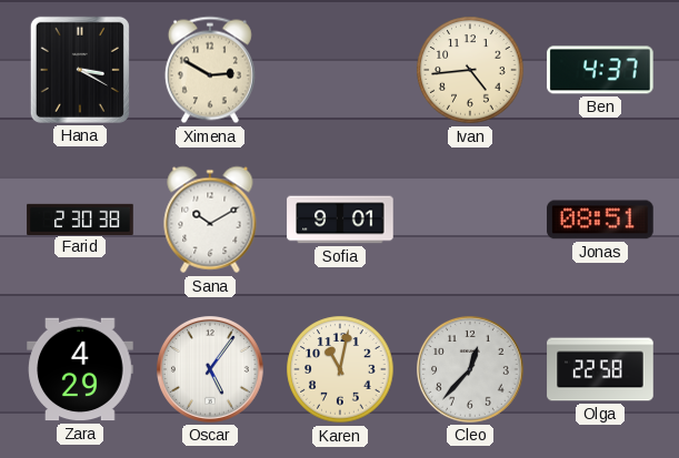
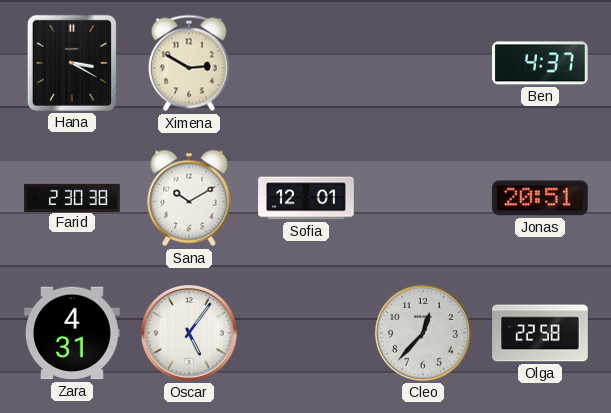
Ivan: 4:44 -> none
Sofia: 9:01 -> 12:01
Jonas: 08:51 -> 20:51
Zara: 4:29 -> 4:31
Karen: 11:02 -> none
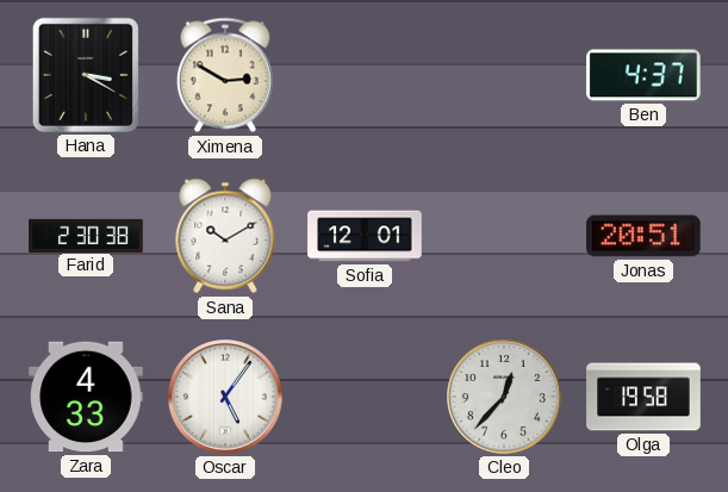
Zara: 4:31 -> 4:33
Olga: 22:58 -> 19:58
